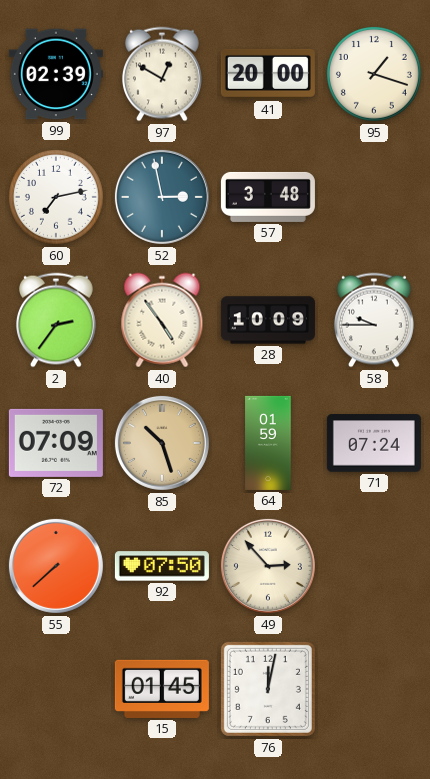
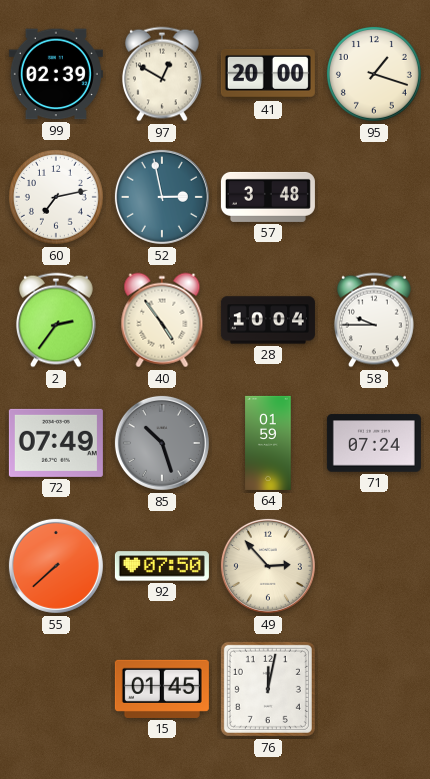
28: 10:09 -> 10:04
72: 07:09 -> 07:49
85 dial: champagne -> grey
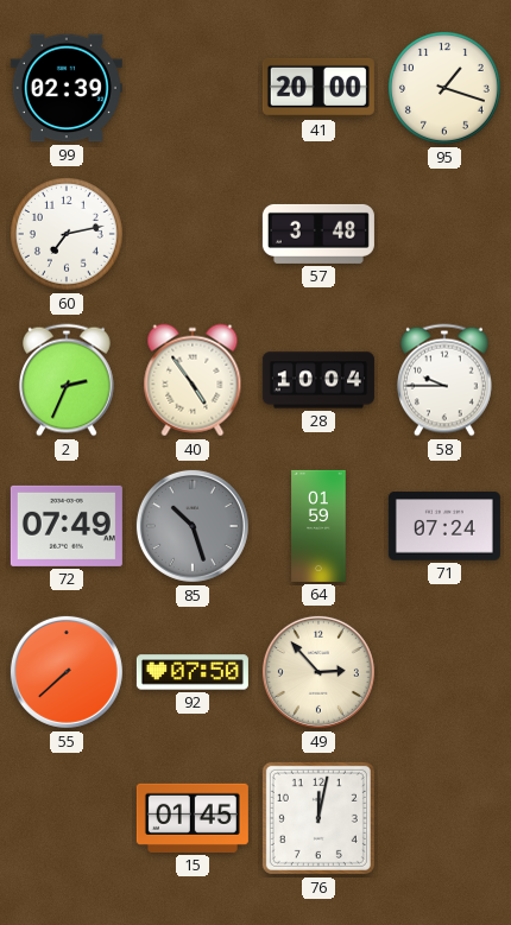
97: 12:50 -> none
52: 2:58 -> none
2: 2:36 -> 2:34
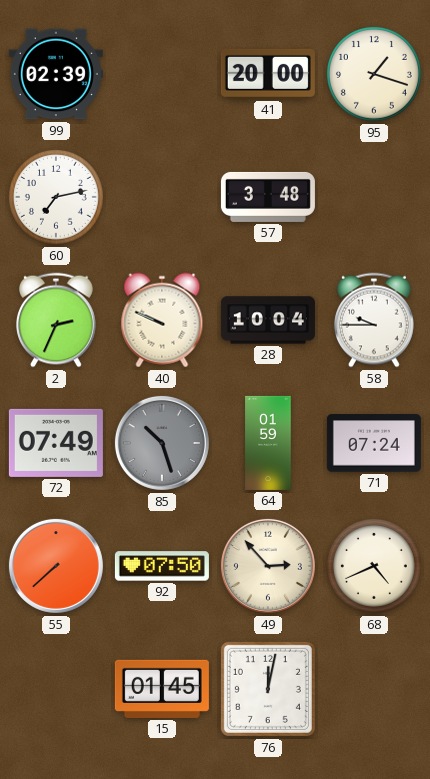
40: 4:54 -> 9:49
68: none -> 4:41
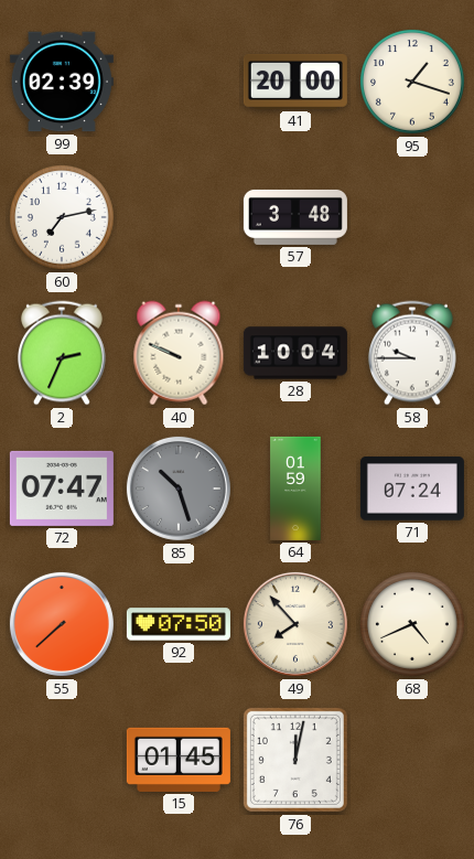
72: 07:49 -> 07:47
49: 2:53 -> 7:53
